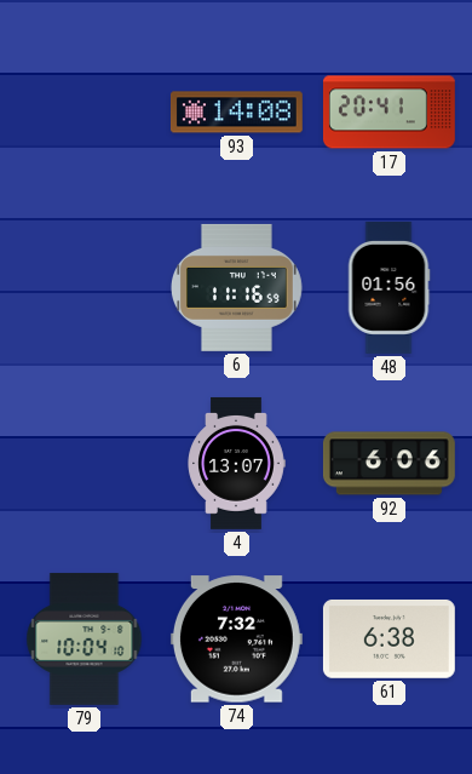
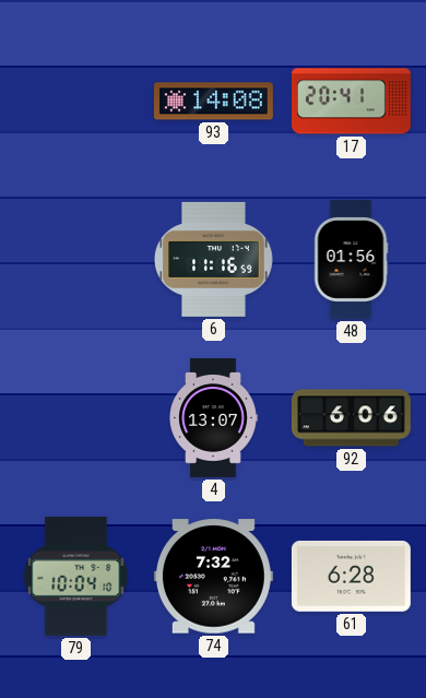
61: 6:38 -> 6:28
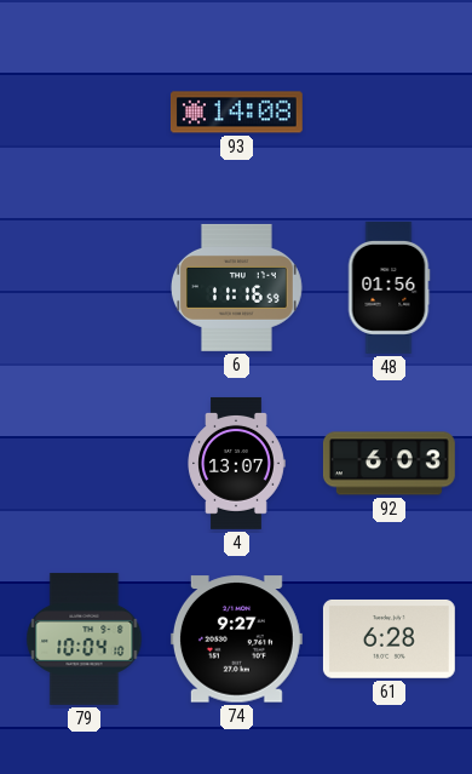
17: 20:41 -> none
92: 6:06 -> 6:03
74: 7:32 -> 9:27
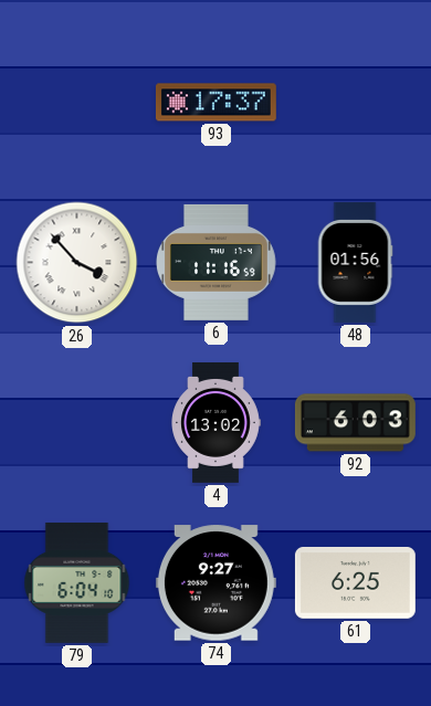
93: 14:08 -> 17:37
26: none -> 3:53
4: 13:07 -> 13:02
79: 10:04 -> 6:04
61: 6:28 -> 6:25
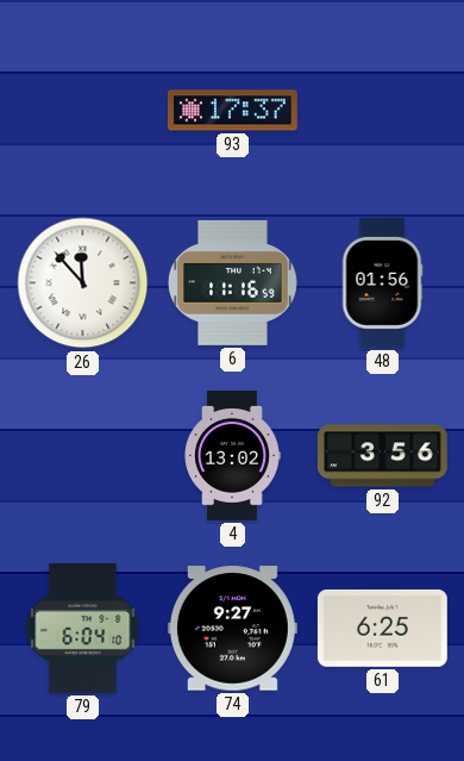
26: 3:53 -> 11:53
92: 6:03 -> 3:56
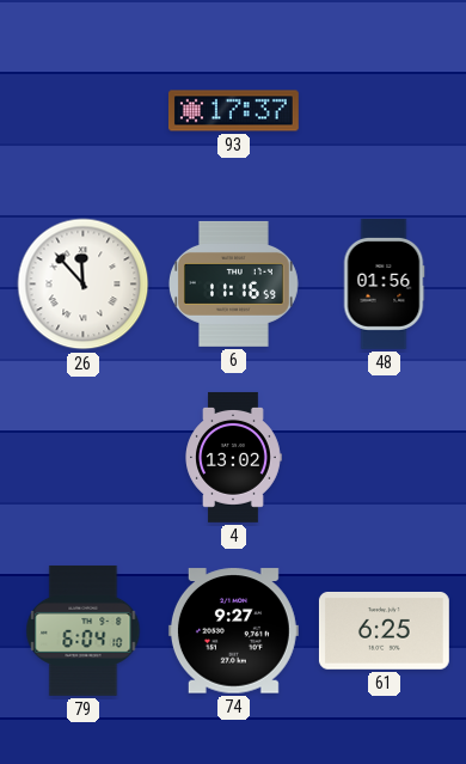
92: 3:56 -> none
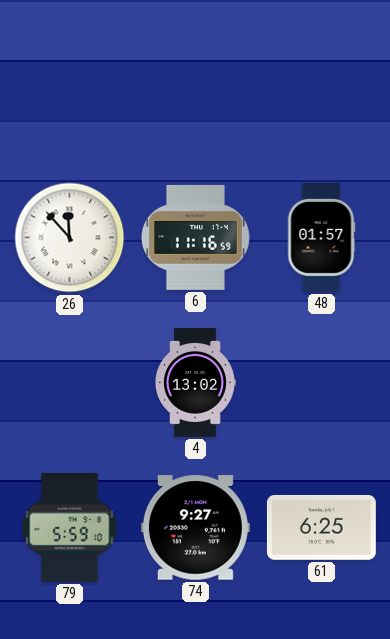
93: 17:37 -> none
48: 01:56 -> 01:57
79: 6:04 -> 5:59
